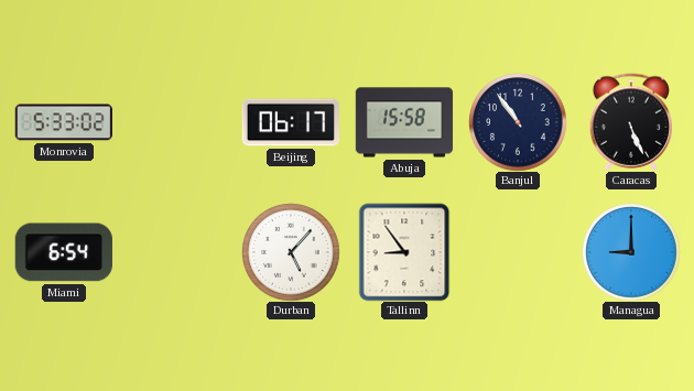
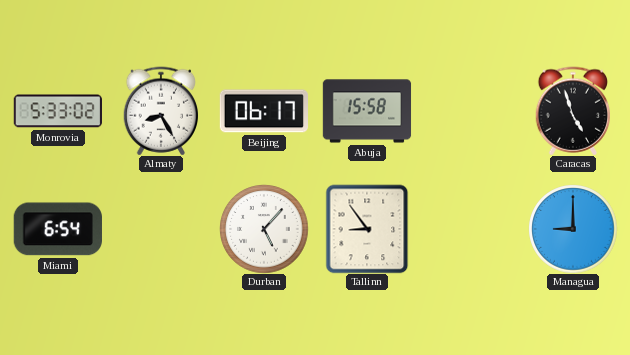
Almaty: none -> 8:25
Banjul: 10:54 -> none
Caracas: 5:26 -> 4:57
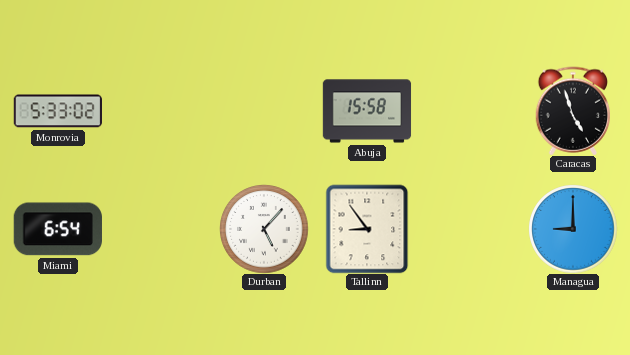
Almaty: 8:25 -> none
Beijing: 06:17 -> none
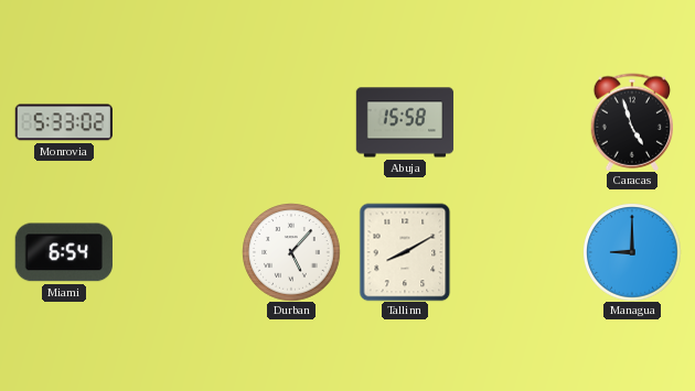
Tallinn: 8:54 -> 8:10
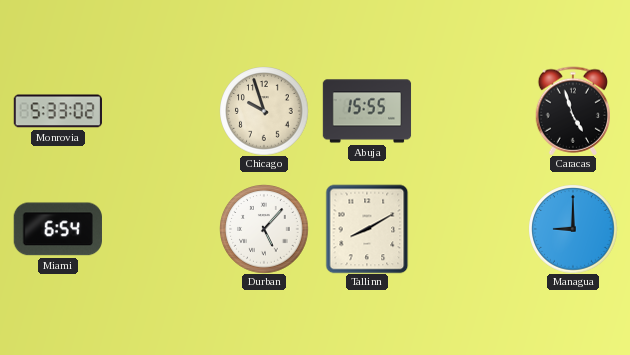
Chicago: none -> 9:57
Abuja: 15:58 -> 15:55
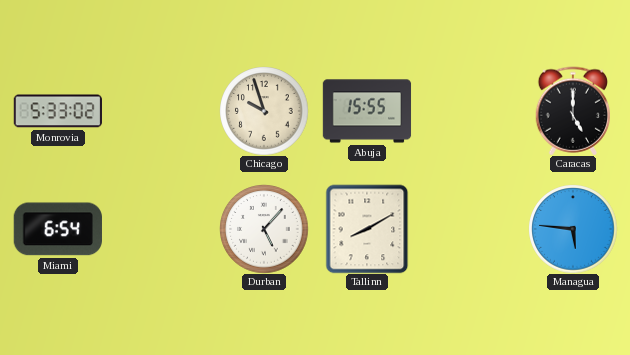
Caracas: 4:57 -> 5:00
Managua: 9:00 -> 5:46
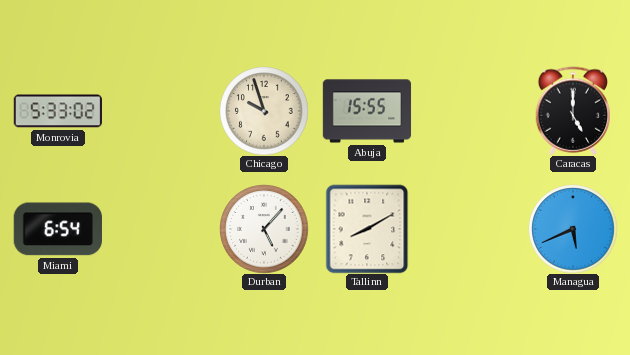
Managua: 5:46 -> 5:41
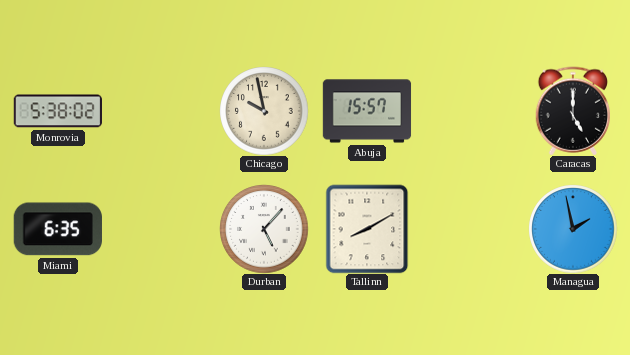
Monrovia: 5:33 -> 5:38
Chicago: 9:57 -> 9:58
Abuja: 15:55 -> 15:57
Miami: 6:54 -> 6:35
Managua: 5:41 -> 1:58
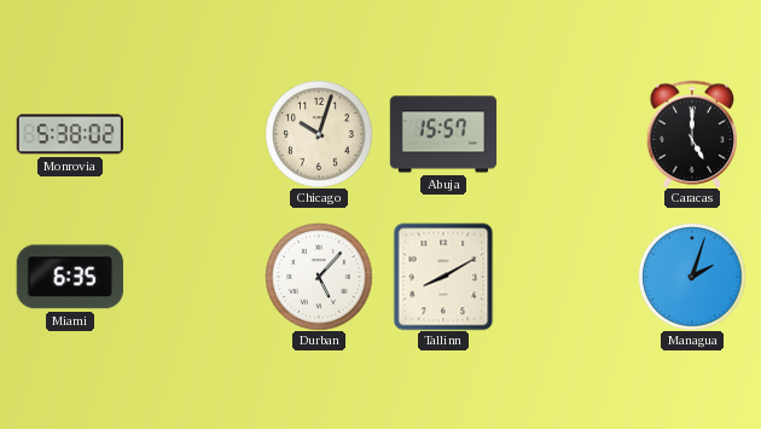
Chicago: 9:58 -> 10:03
Managua: 1:58 -> 2:03
